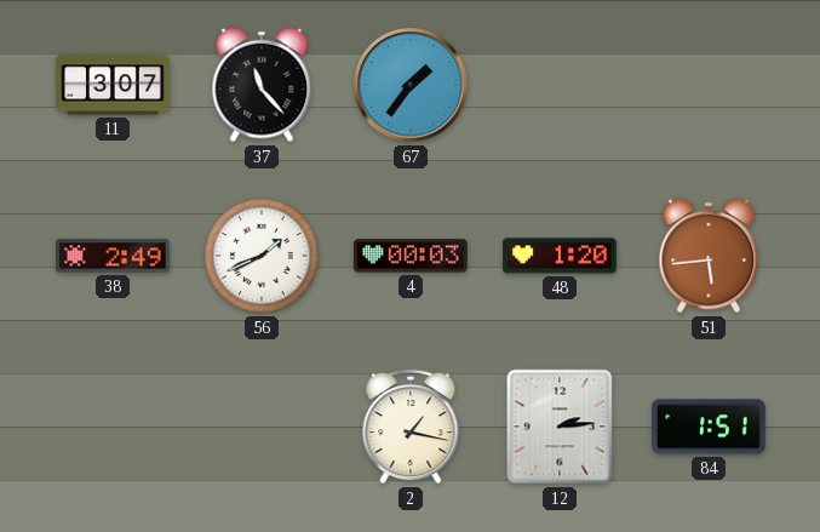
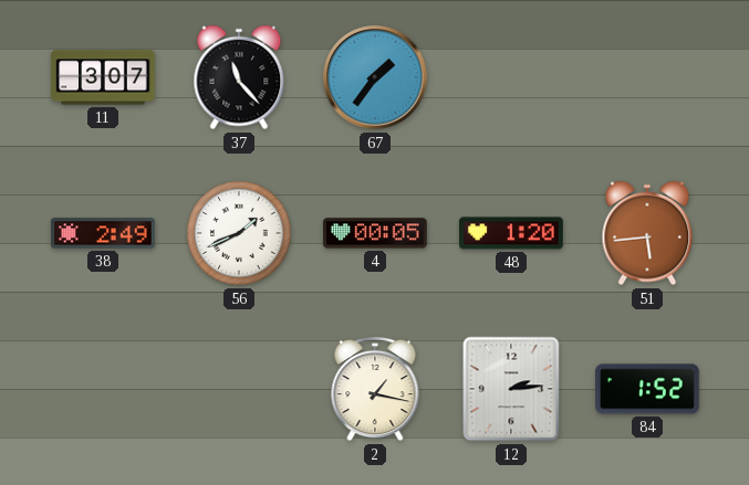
4: 00:03 -> 00:05
84: 1:51 -> 1:52
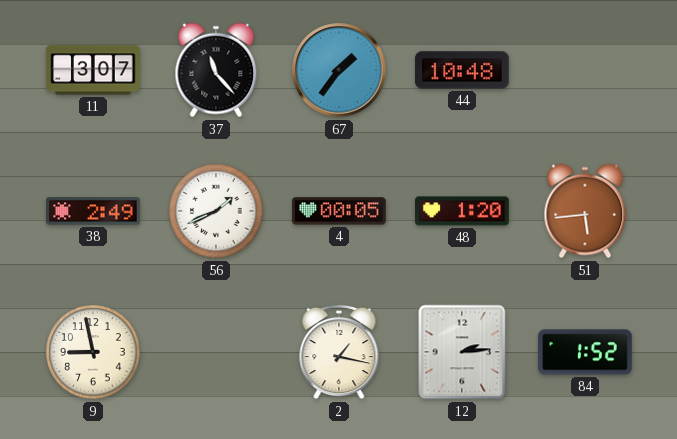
44: none -> 10:48
9: none -> 8:58
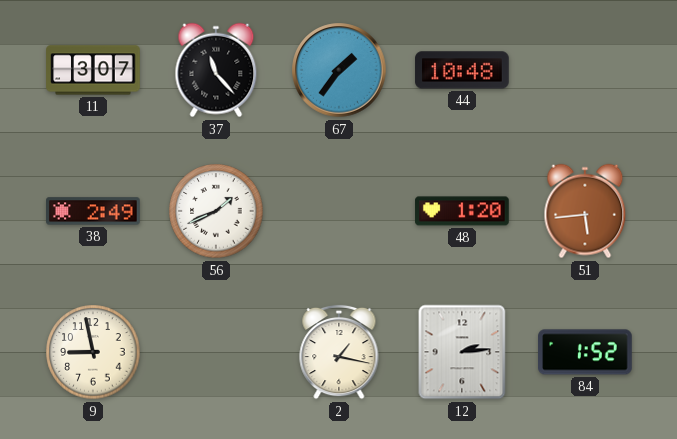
4: 00:05 -> none
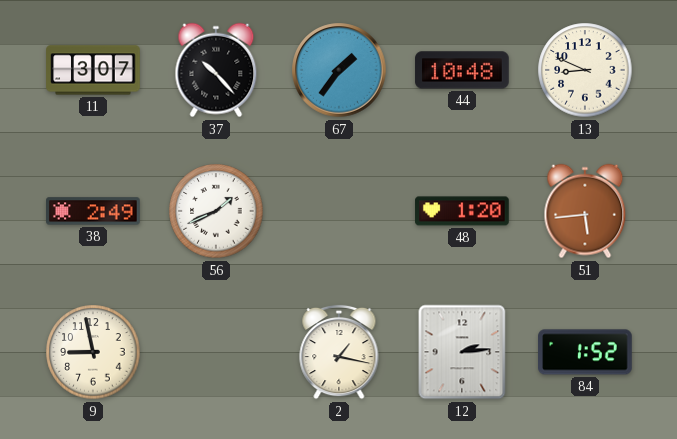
37: 11:23 -> 10:23
13: none -> 8:49
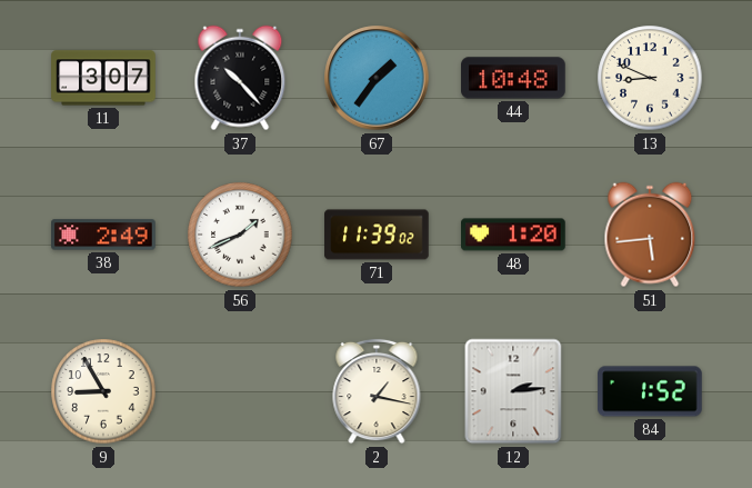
71: none -> 11:39
9: 8:58 -> 8:55
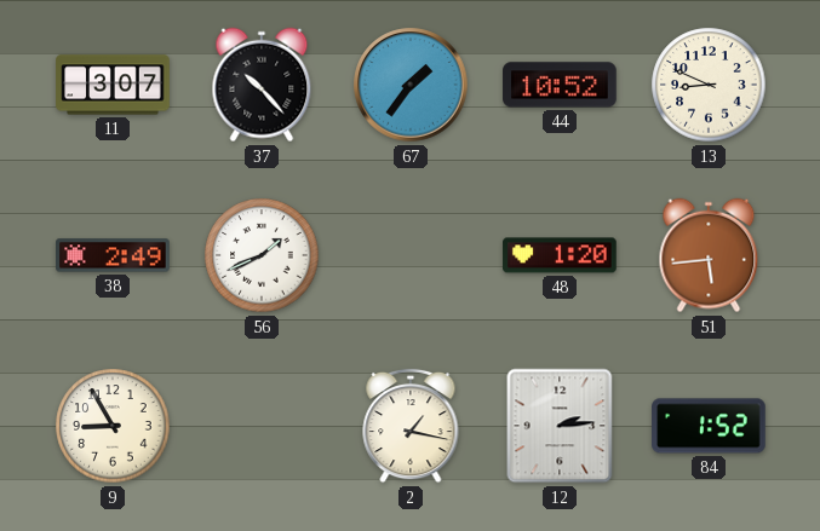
44: 10:48 -> 10:52
71: 11:39 -> none
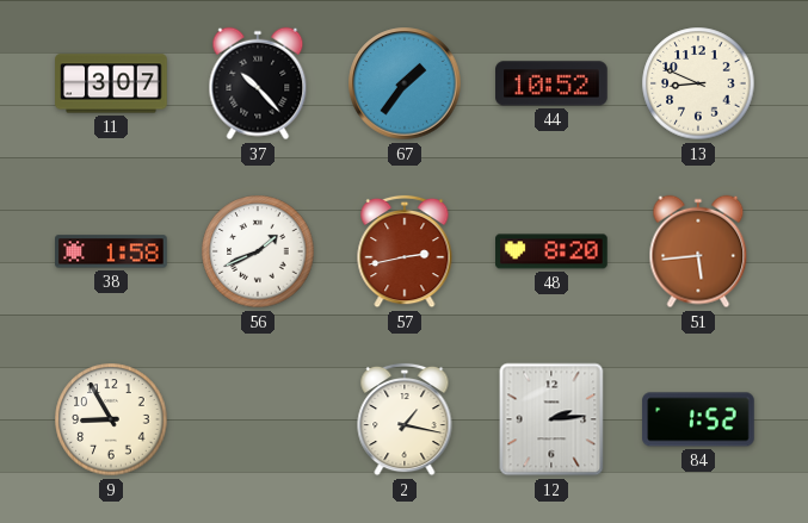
38: 2:49 -> 1:58
57: none -> 2:43
48: 1:20 -> 8:20
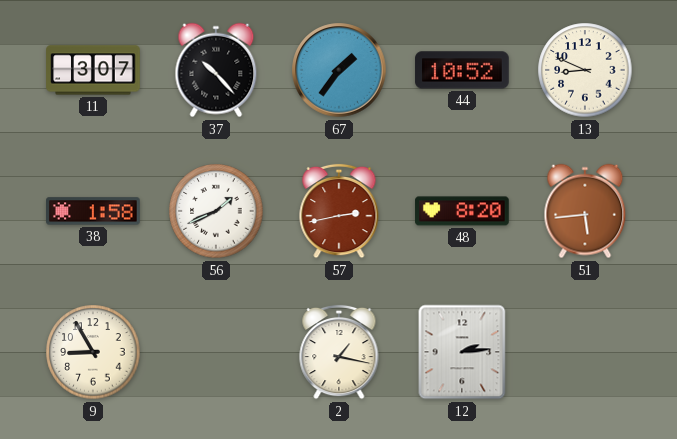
84: 1:52 -> none
